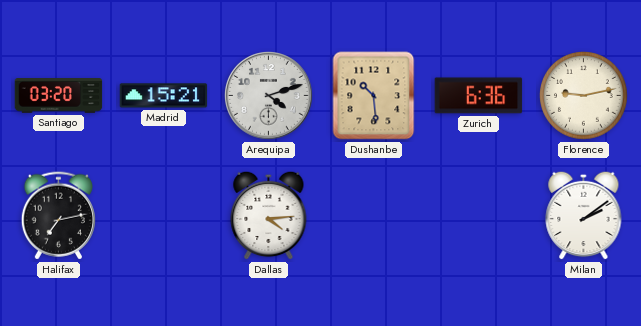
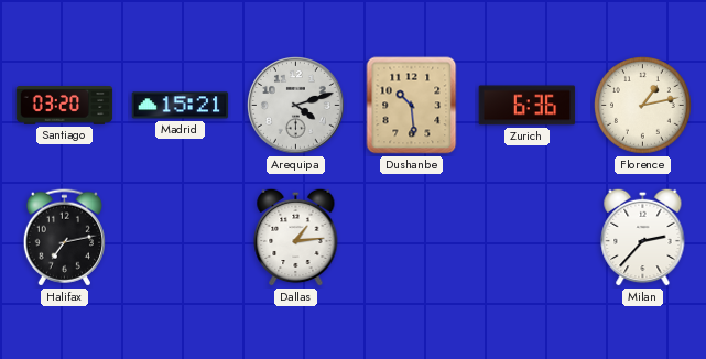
Florence: 9:13 -> 1:13
Dallas: 4:14 -> 1:14
Milan: 2:09 -> 2:37
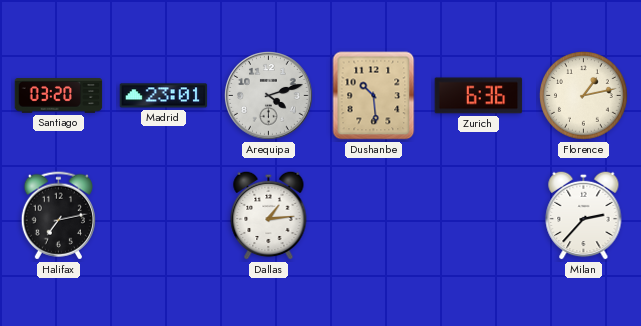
Madrid: 15:21 -> 23:01
